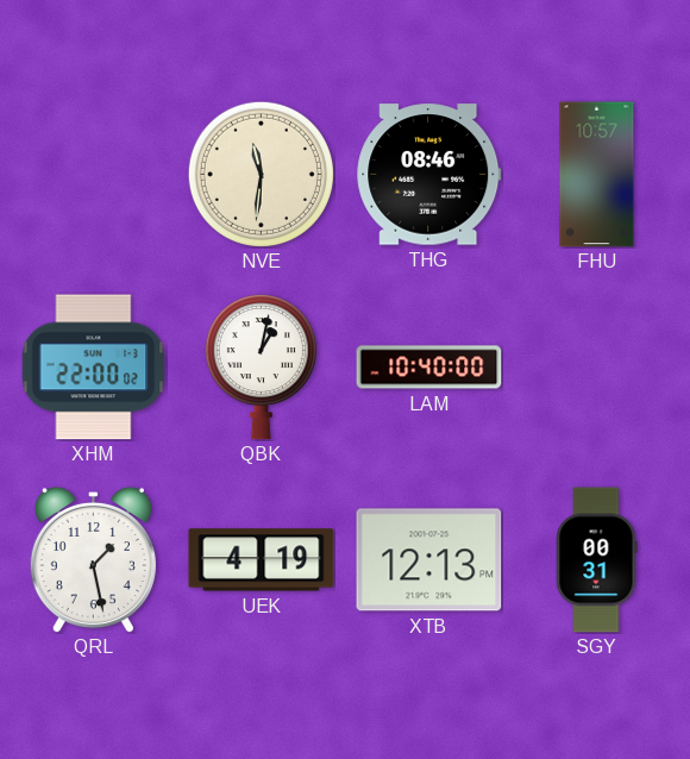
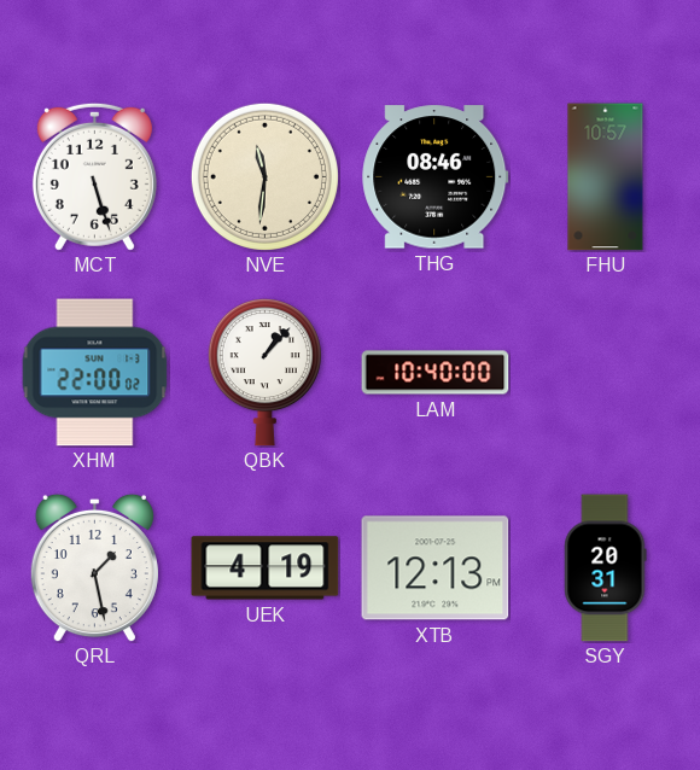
MCT: none -> 5:27
QBK: 1:02 -> 1:07
SGY: 00:31 -> 20:31
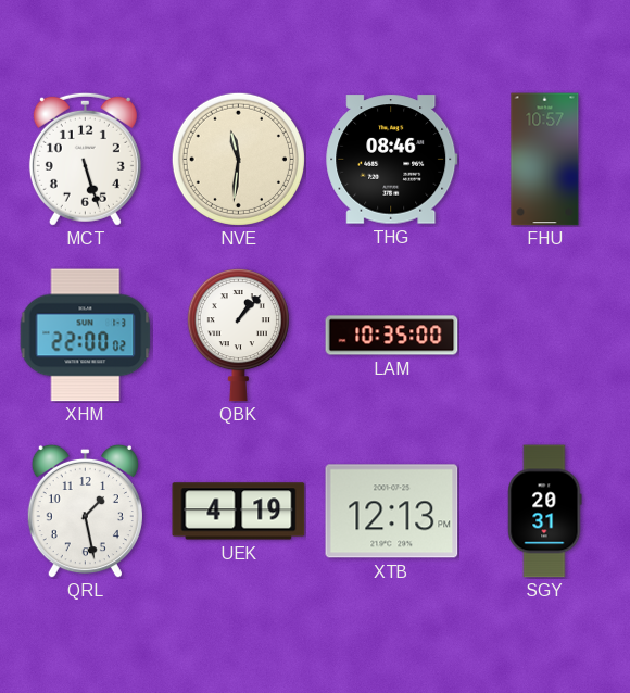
LAM: 10:40 -> 10:35
